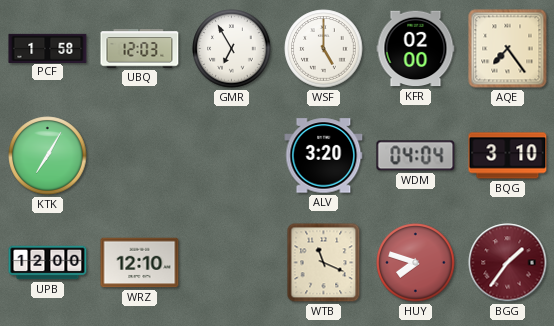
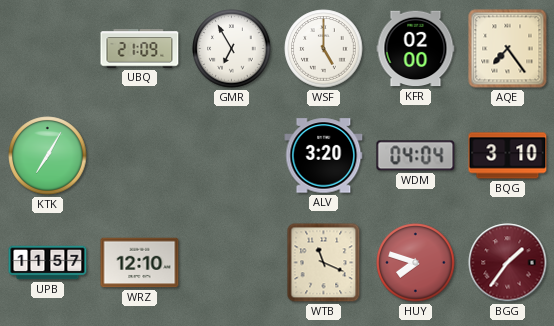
PCF: 1:58 -> none
UBQ: 12:03 -> 21:09
UPB: 12:00 -> 11:57
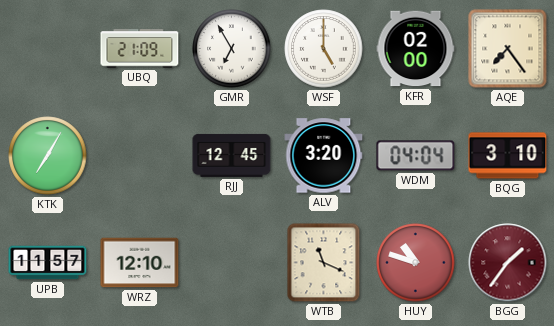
RJJ: none -> 12:45
HUY: 7:48 -> 10:48
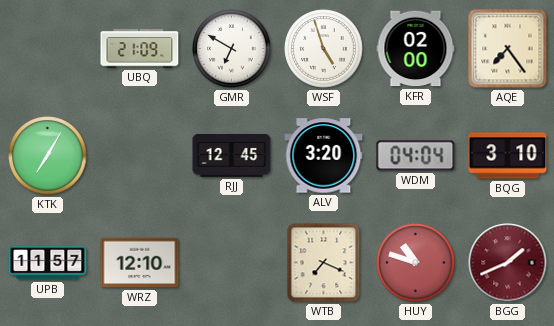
GMR: 6:55 -> 6:50
WSF: 5:00 -> 4:57
WTB: 11:19 -> 7:19
BGG: 1:36 -> 1:41
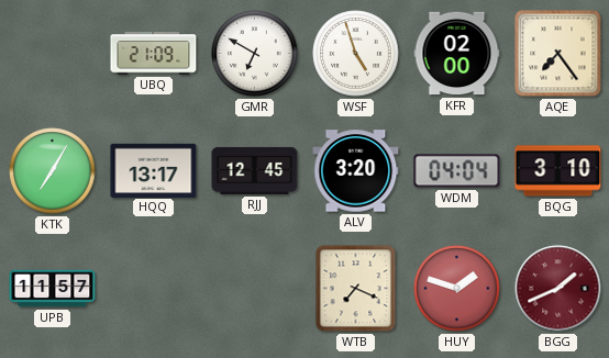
HQQ: none -> 13:17
WRZ: 12:10 -> none
HUY: 10:48 -> 1:48
